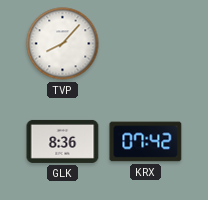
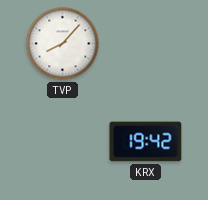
GLK: 8:36 -> none
KRX: 07:42 -> 19:42
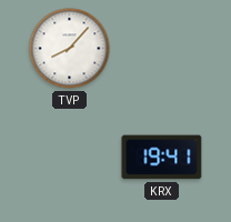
KRX: 19:42 -> 19:41
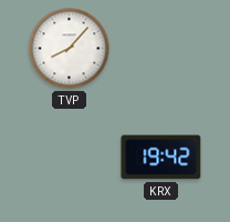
KRX: 19:41 -> 19:42
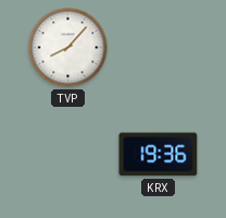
KRX: 19:42 -> 19:36
